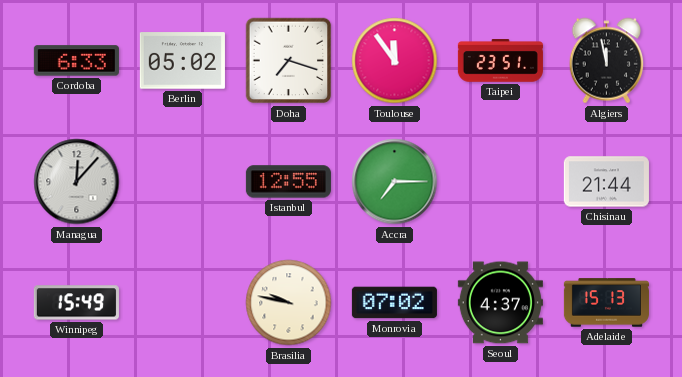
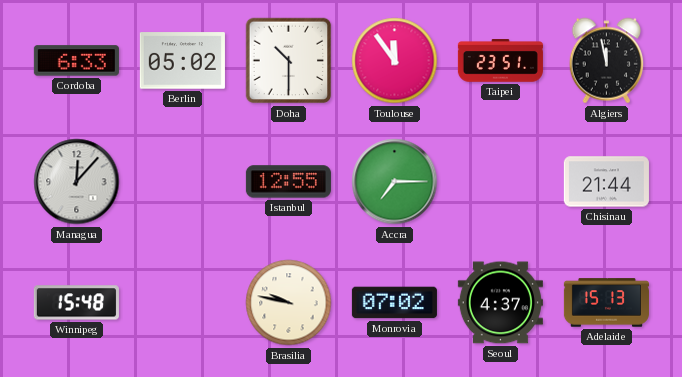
Doha: 7:18 -> 10:30
Winnipeg: 15:49 -> 15:48
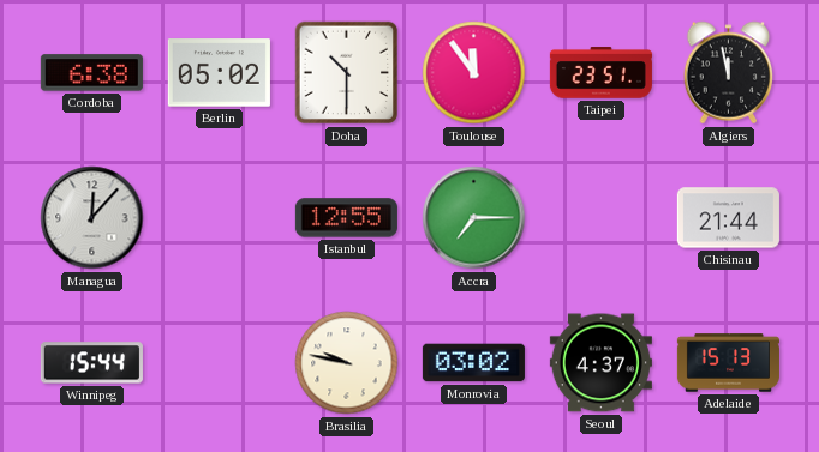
Cordoba: 6:33 -> 6:38
Winnipeg: 15:48 -> 15:44
Monrovia: 07:02 -> 03:02
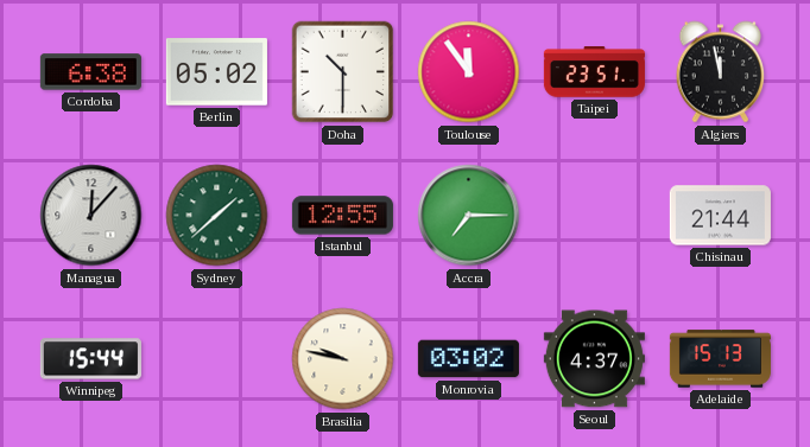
Sydney: none -> 1:38
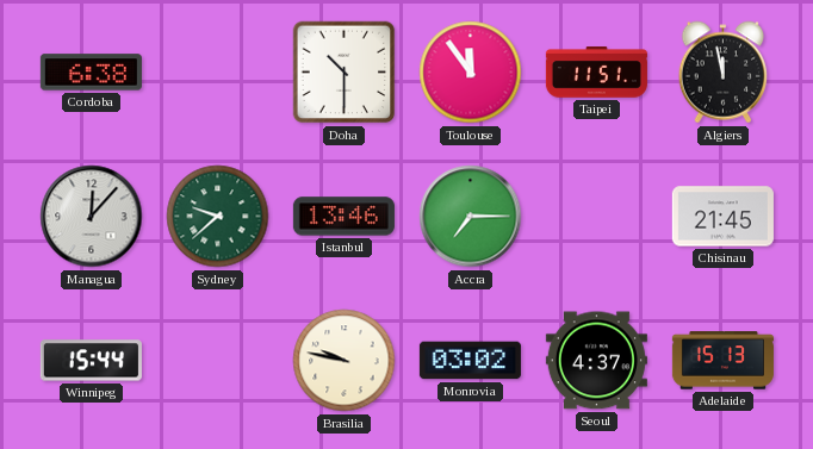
Berlin: 05:02 -> none
Taipei: 23:51 -> 11:51
Sydney: 1:38 -> 9:38
Istanbul: 12:55 -> 13:46
Chisinau: 21:44 -> 21:45
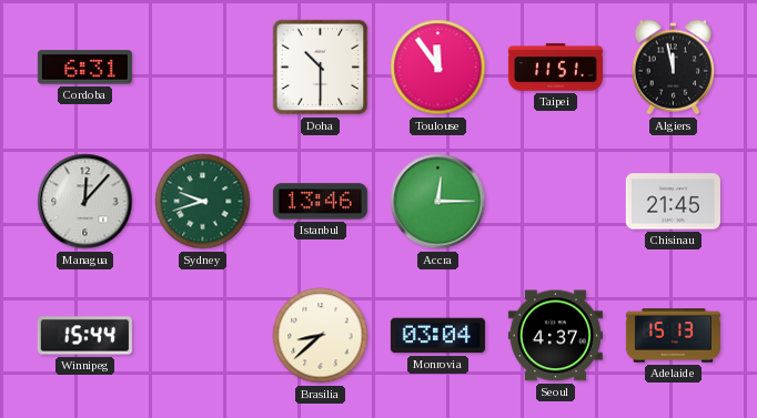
Cordoba: 6:38 -> 6:31
Sydney: 9:38 -> 9:42
Accra: 7:15 -> 12:15
Brasilia: 9:47 -> 8:38
Monrovia: 03:02 -> 03:04
